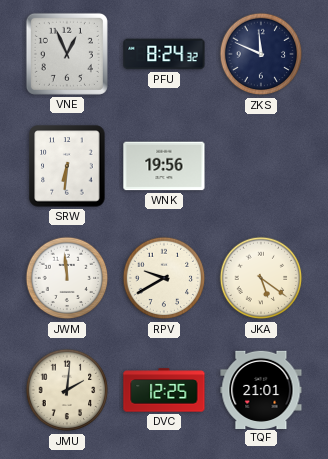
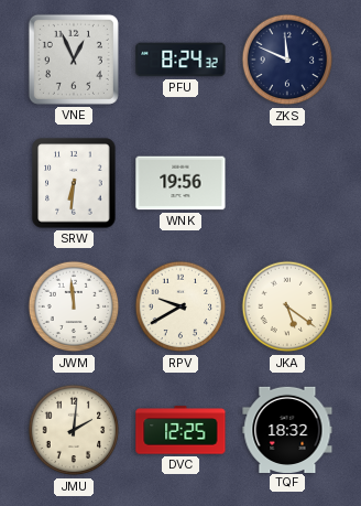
TQF: 21:01 -> 18:32
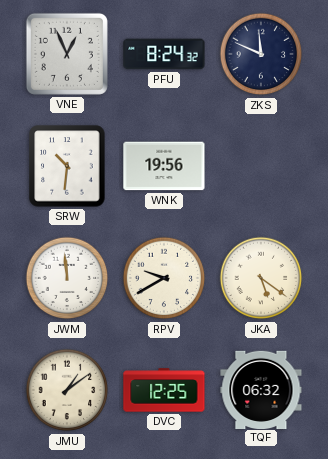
SRW: 6:31 -> 10:31
JMU: 2:01 -> 1:09
TQF: 18:32 -> 06:32
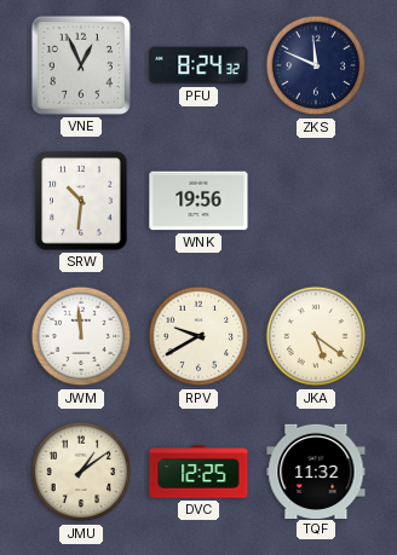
TQF: 06:32 -> 11:32
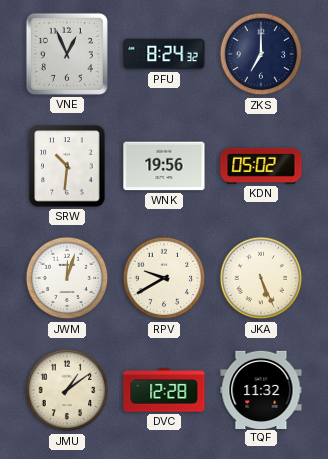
ZKS: 11:49 -> 7:00
KDN: none -> 05:02
JWM: 11:59 -> 12:03
JKA: 5:21 -> 5:26
DVC: 12:25 -> 12:28
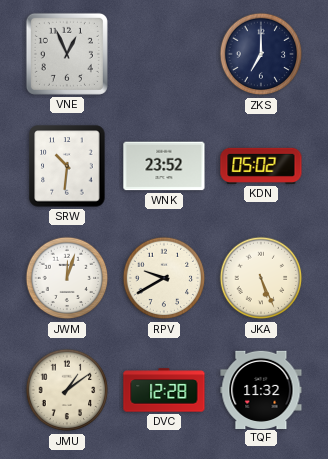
PFU: 8:24 -> none
WNK: 19:56 -> 23:52
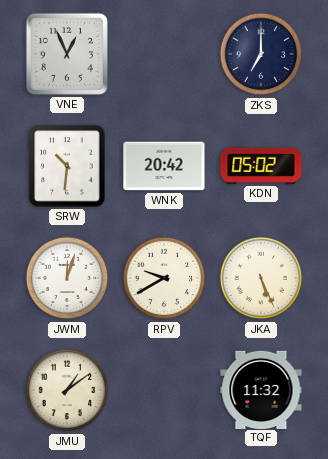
WNK: 23:52 -> 20:42
DVC: 12:28 -> none
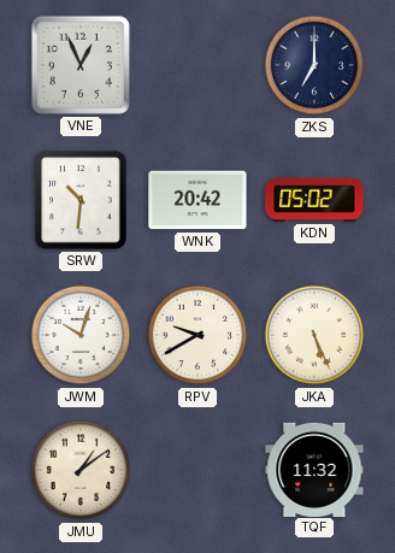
JWM: 12:03 -> 10:03
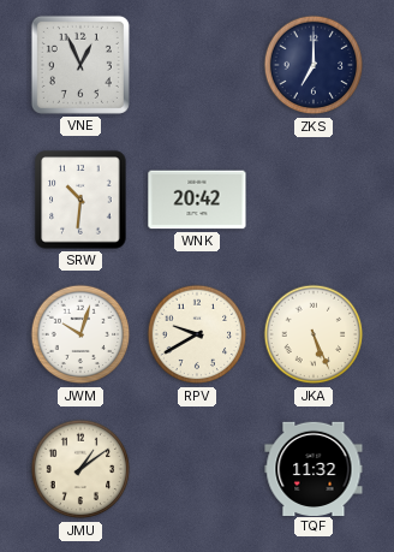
KDN: 05:02 -> none
